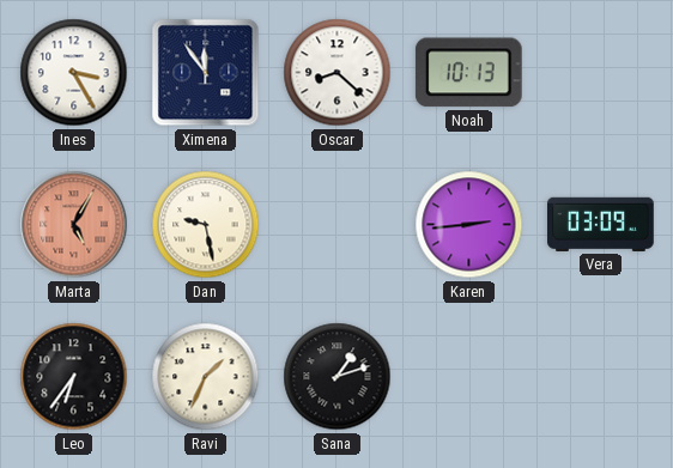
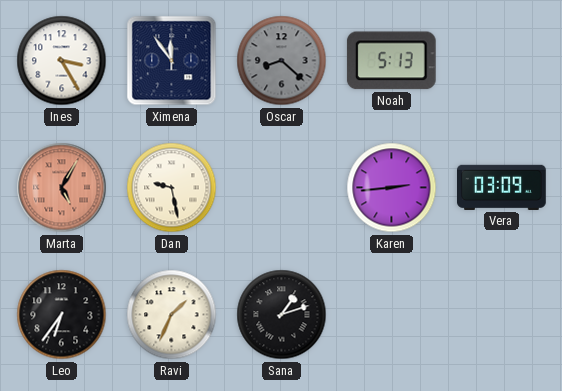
Oscar dial: white -> grey
Noah: 10:13 -> 5:13
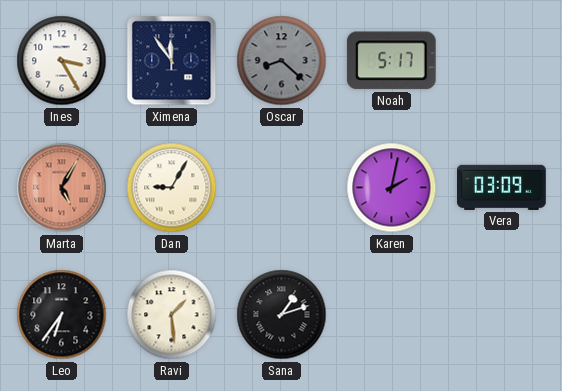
Noah: 5:13 -> 5:17
Dan: 9:28 -> 9:05
Karen: 2:44 -> 2:02
Ravi: 1:34 -> 1:29
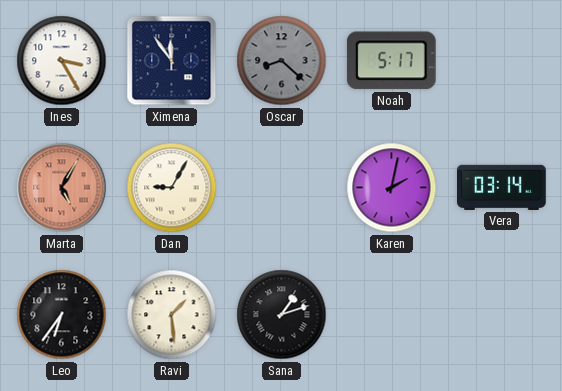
Vera: 03:09 -> 03:14
